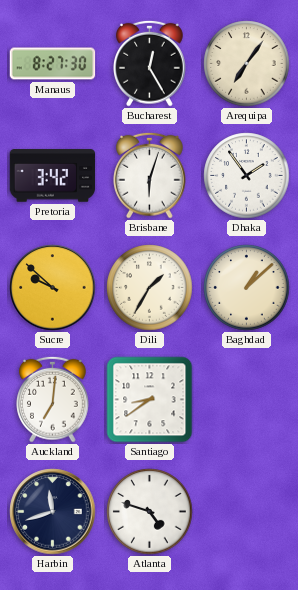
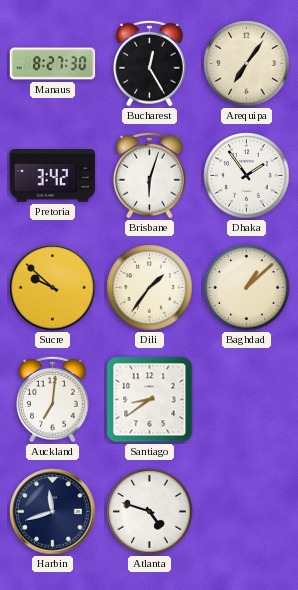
Dili: 1:35 -> 1:36
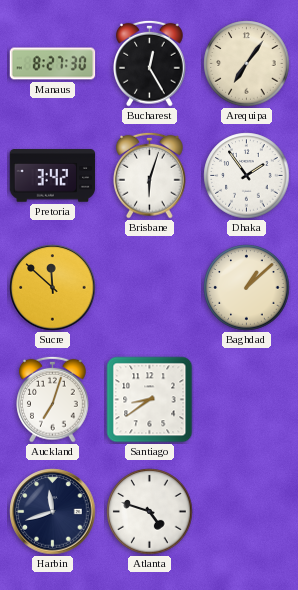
Sucre: 9:52 -> 11:52
Dili: 1:36 -> none
Auckland: 7:01 -> 7:03
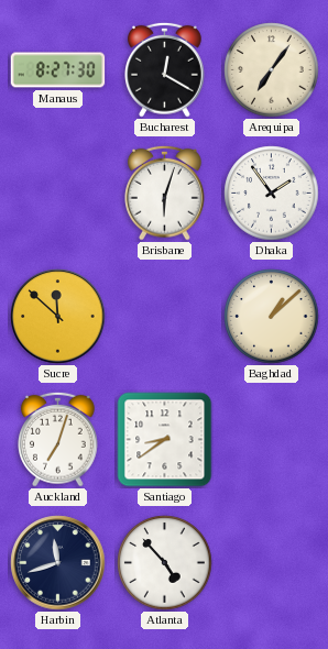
Bucharest: 12:25 -> 12:20
Pretoria: 3:42 -> none
Atlanta: 4:48 -> 4:53
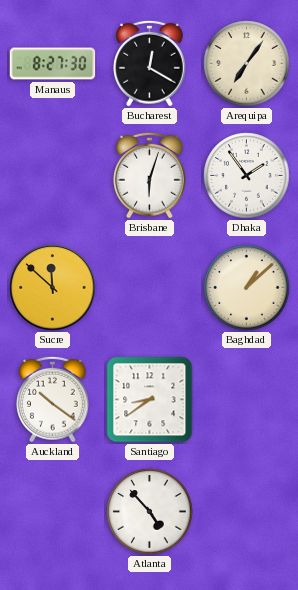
Auckland: 7:03 -> 10:21
Harbin: 11:42 -> none
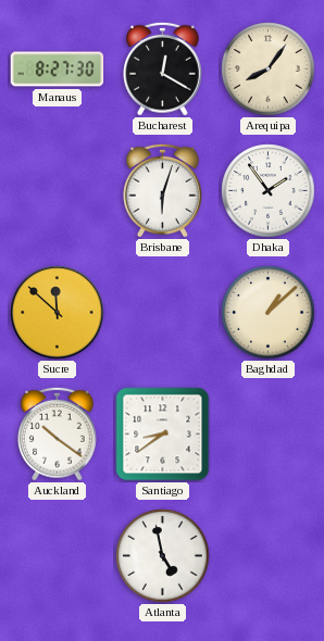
Arequipa: 7:06 -> 8:06
Atlanta: 4:53 -> 4:58
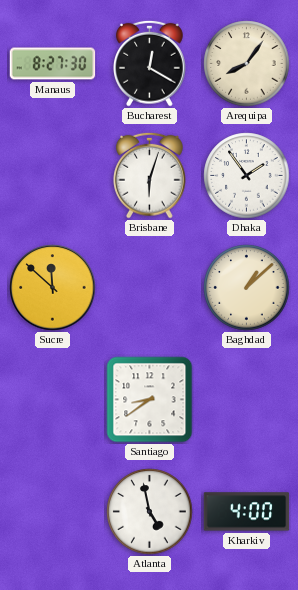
Auckland: 10:21 -> none
Kharkiv: none -> 4:00
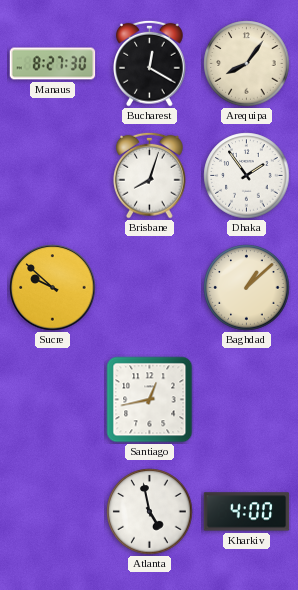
Brisbane: 6:03 -> 8:03
Sucre: 11:52 -> 9:52
Santiago: 8:39 -> 12:43
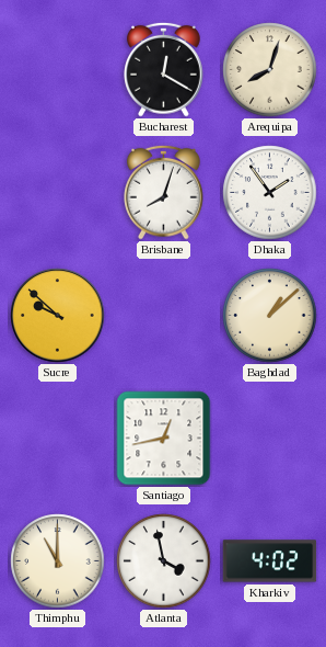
Manaus: 8:27 -> none
Arequipa: 8:06 -> 8:03
Thimphu: none -> 11:00
Atlanta: 4:58 -> 3:58
Kharkiv: 4:00 -> 4:02
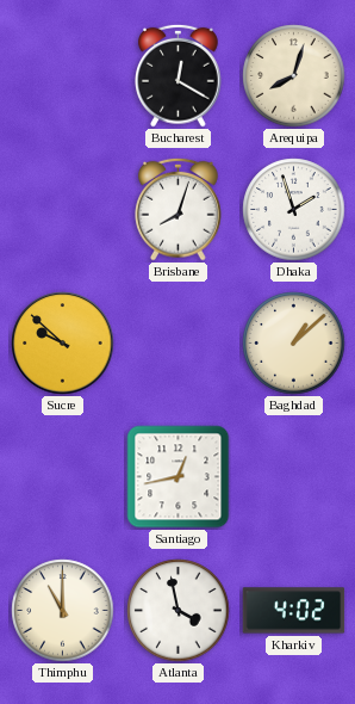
Dhaka: 1:54 -> 1:57
